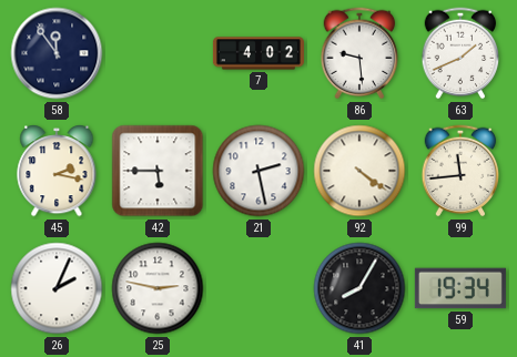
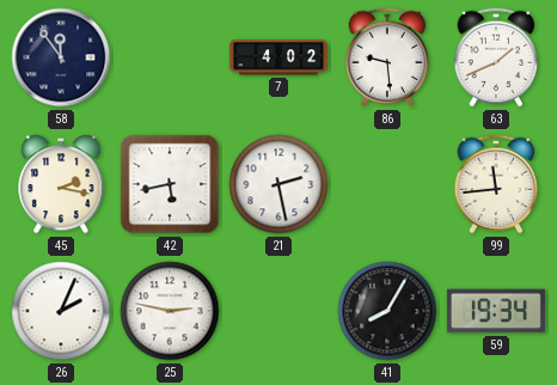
42: 5:45 -> 5:43
92: 4:21 -> none
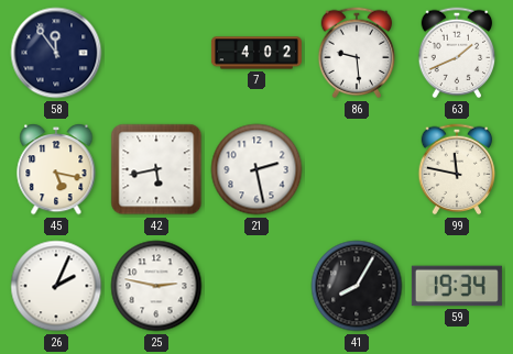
45: 2:17 -> 5:17
99: 11:44 -> 11:47
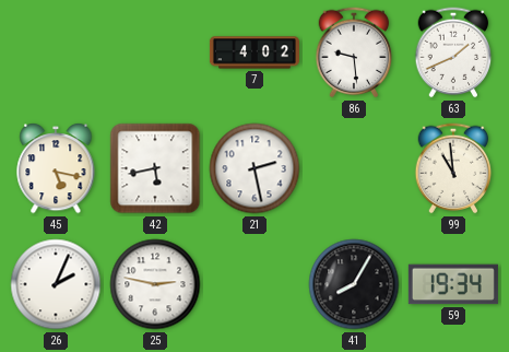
58: 11:54 -> none
99: 11:47 -> 10:59
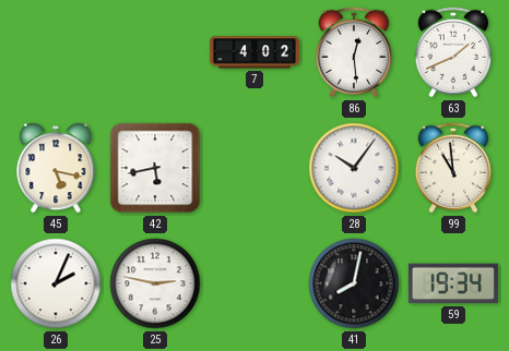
86: 9:29 -> 12:29
21: 2:28 -> none
28: none -> 10:06
41: 8:05 -> 8:02
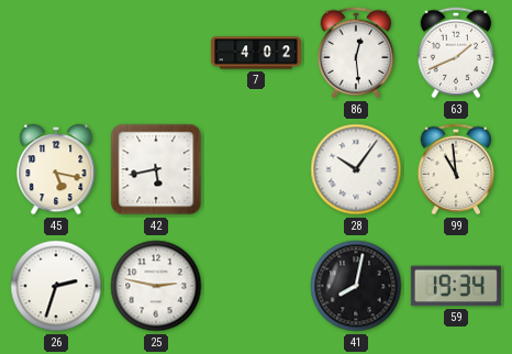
26: 2:04 -> 2:33
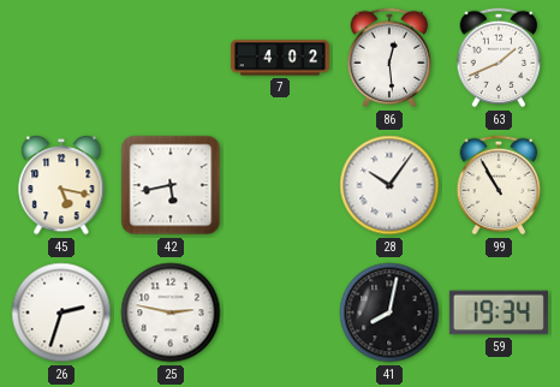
99: 10:59 -> 10:55
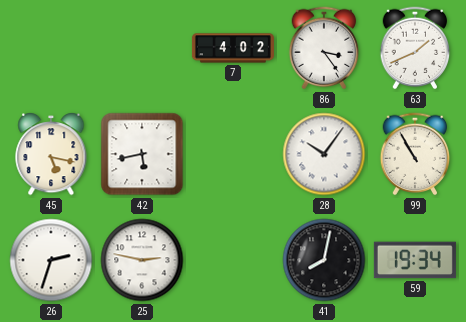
86: 12:29 -> 3:24
